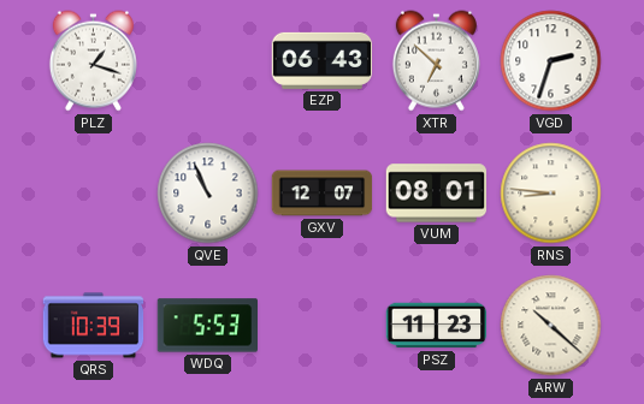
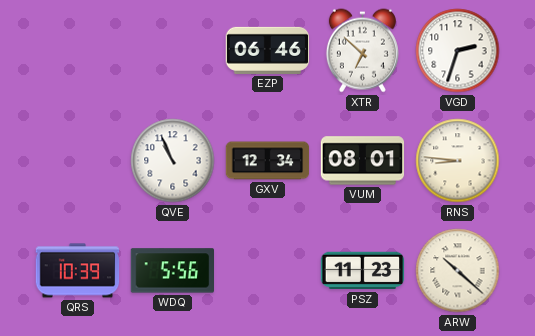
PLZ: 1:18 -> none
EZP: 06:43 -> 06:46
GXV: 12:07 -> 12:34
WDQ: 5:53 -> 5:56
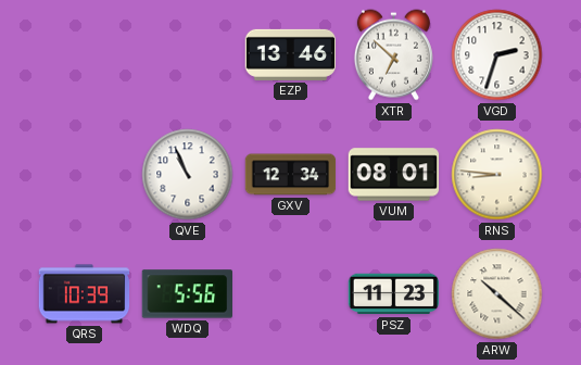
EZP: 06:46 -> 13:46
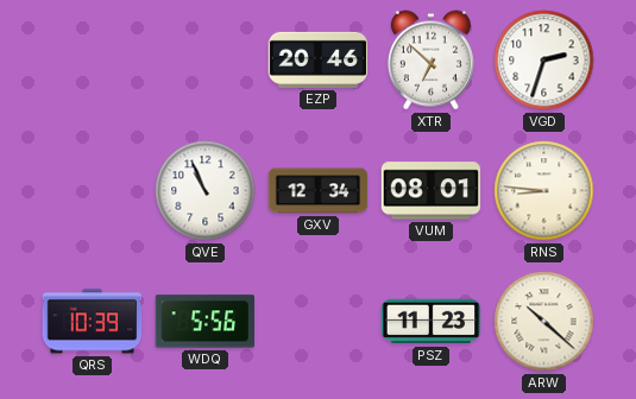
EZP: 13:46 -> 20:46
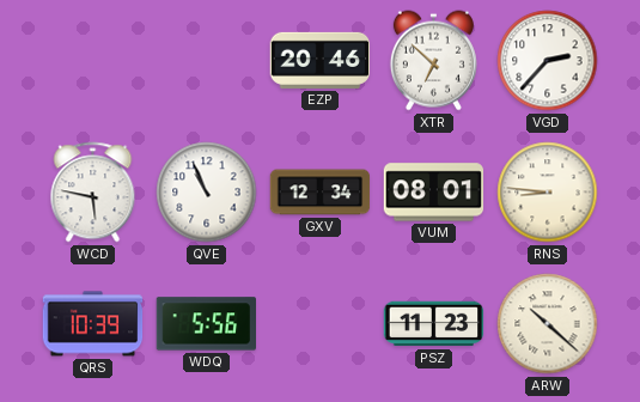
VGD: 2:33 -> 2:37
WCD: none -> 5:47
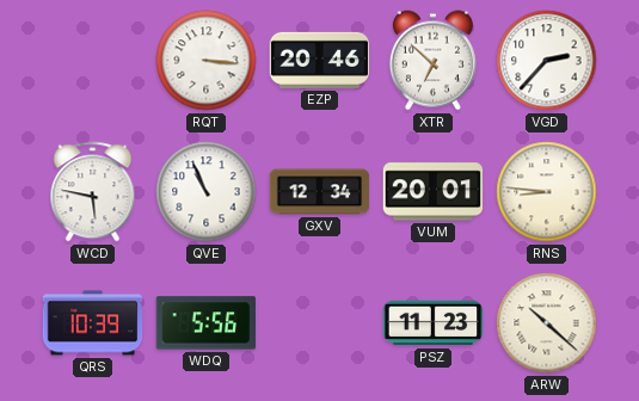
RQT: none -> 3:16
VUM: 08:01 -> 20:01
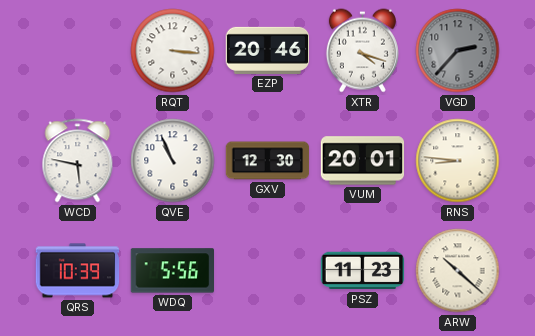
XTR: 6:52 -> 4:18
VGD dial: white -> grey
GXV: 12:34 -> 12:30
